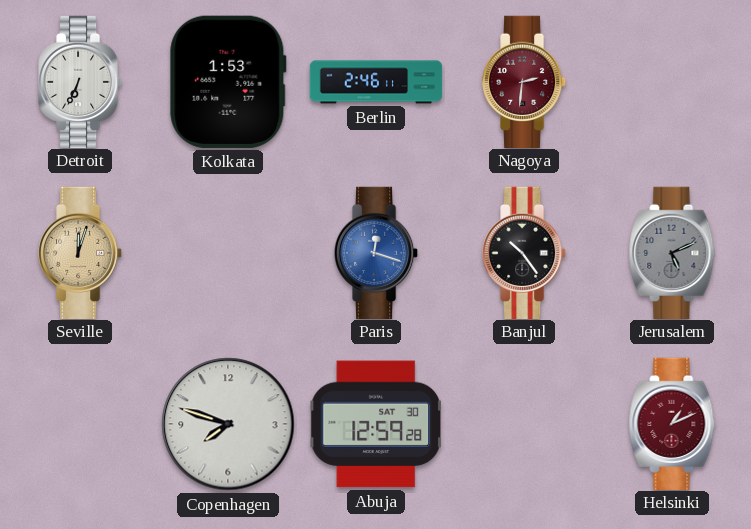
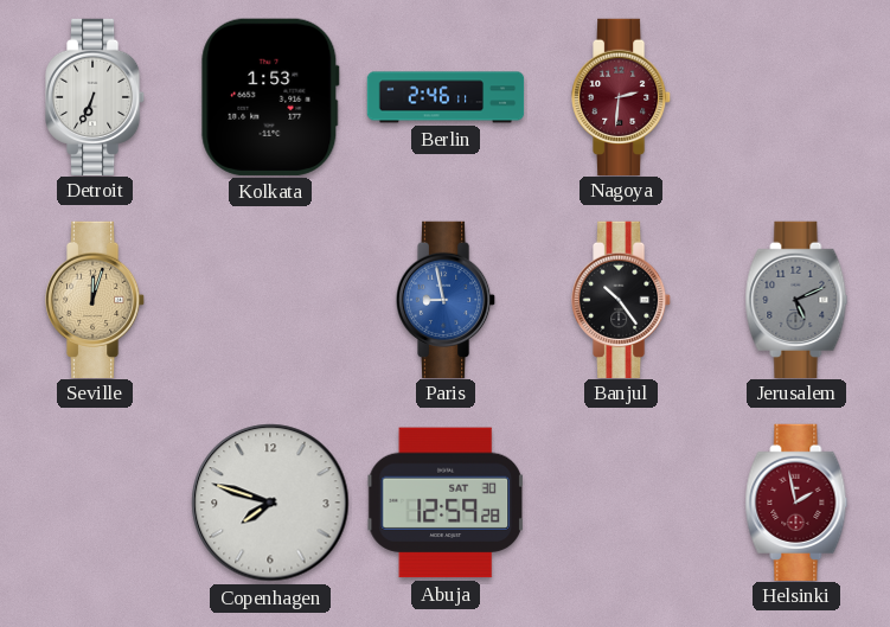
Paris: 12:18 -> 8:58
Helsinki: 1:11 -> 1:58
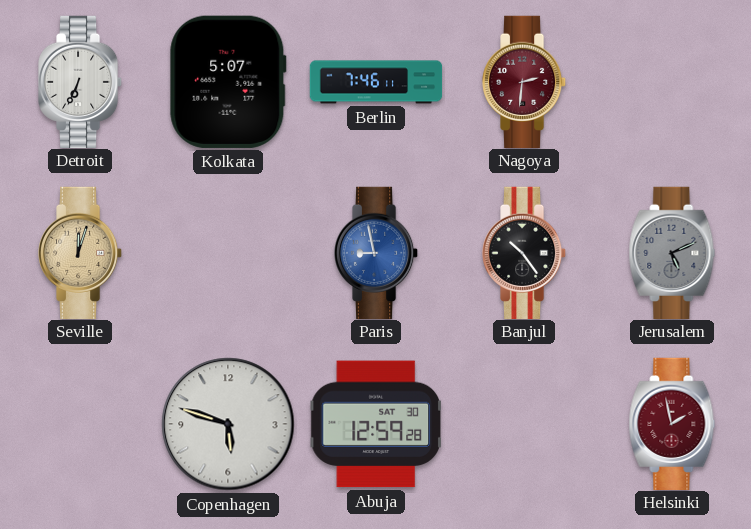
Kolkata: 1:53 -> 5:07
Berlin: 2:46 -> 7:46
Copenhagen: 7:48 -> 5:48
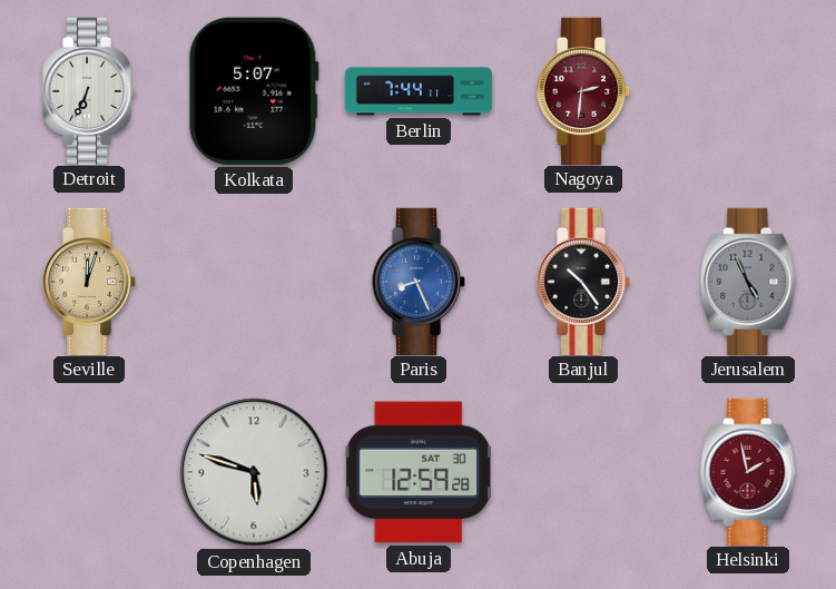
Berlin: 7:46 -> 7:44
Paris: 8:58 -> 8:26
Jerusalem: 5:11 -> 4:56
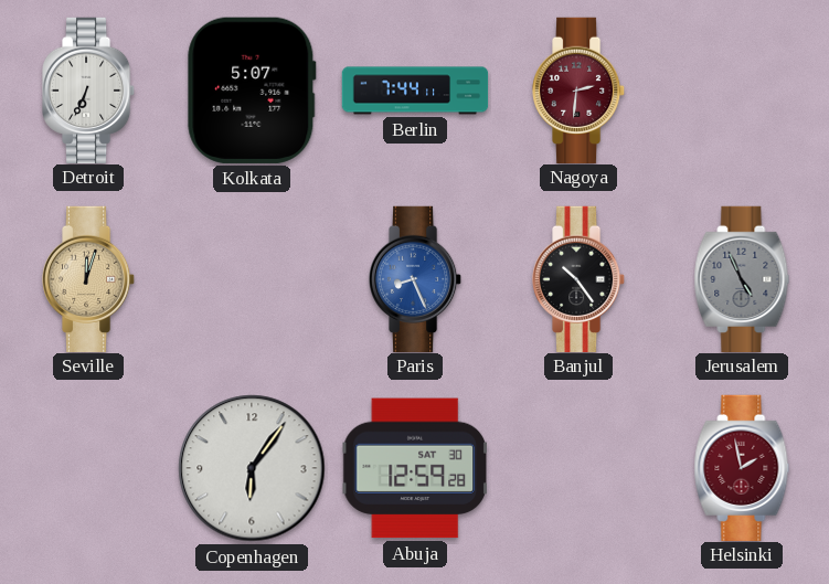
Copenhagen: 5:48 -> 6:06
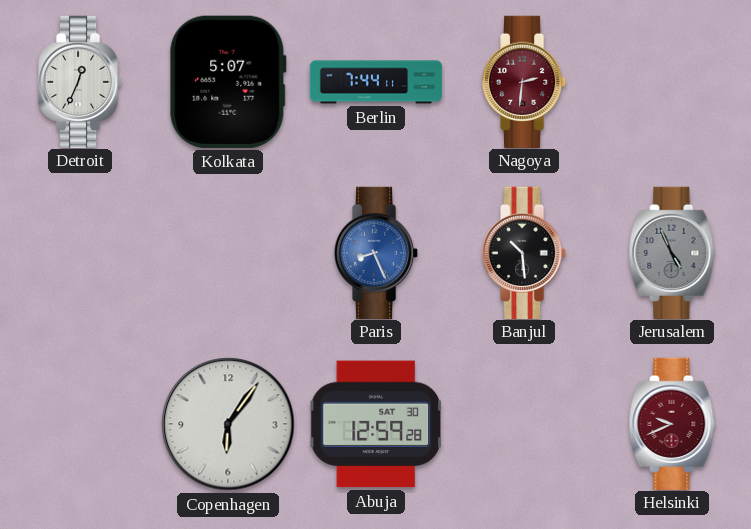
Detroit: 6:34 -> 12:34
Seville: 12:03 -> none
Banjul: 10:24 -> 10:29
Helsinki: 1:58 -> 9:41
